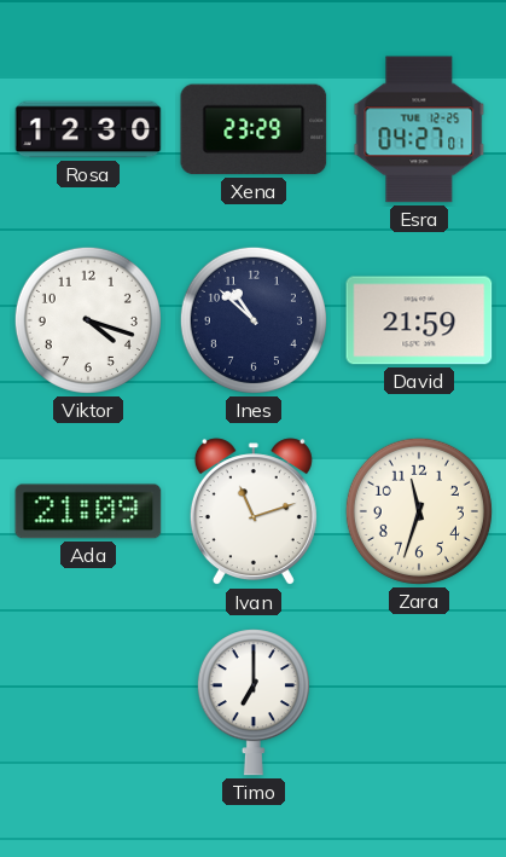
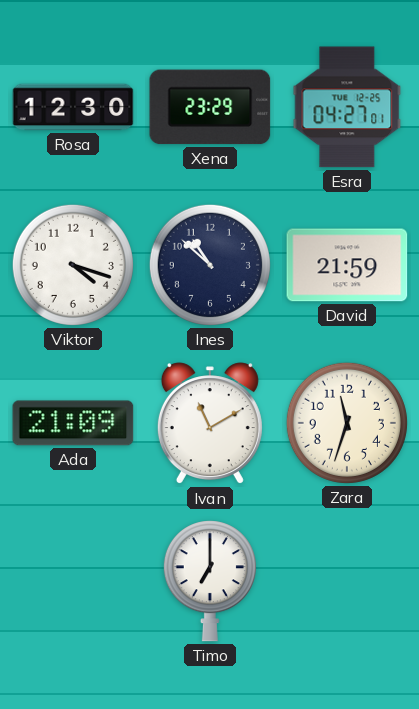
Ivan: 11:12 -> 11:10
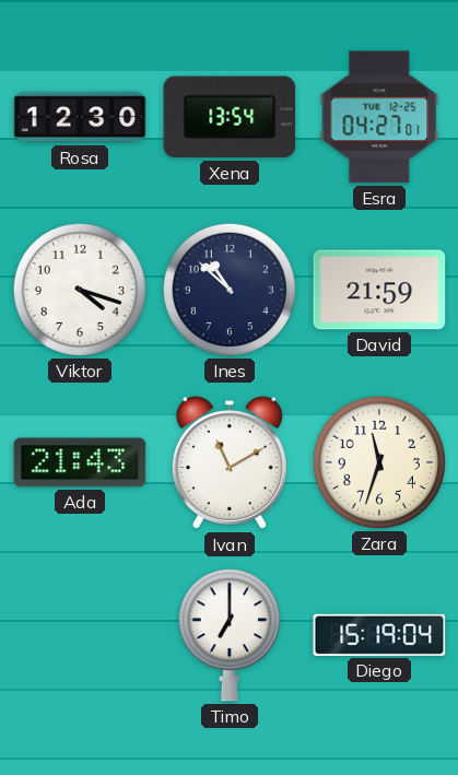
Xena: 23:29 -> 13:54
Ada: 21:09 -> 21:43
Diego: none -> 15:19
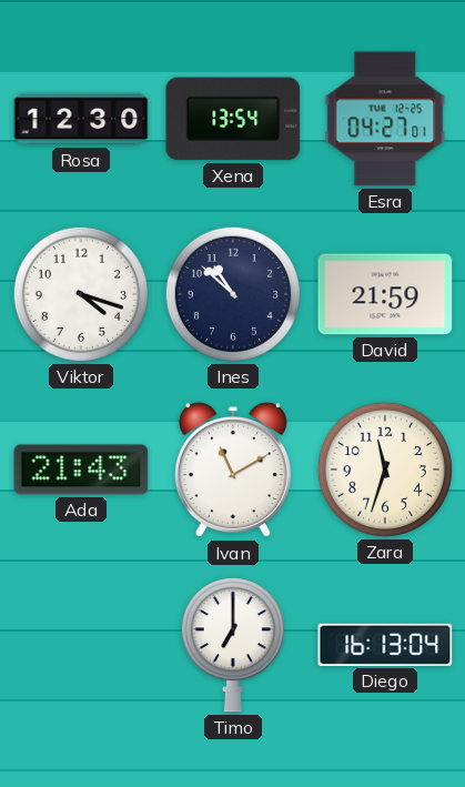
Diego: 15:19 -> 16:13
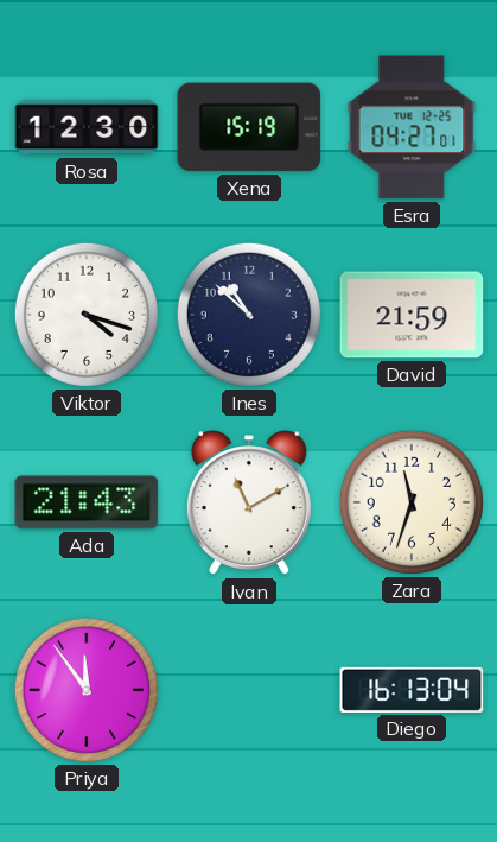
Xena: 13:54 -> 15:19
Priya: none -> 11:54
Timo: 7:00 -> none
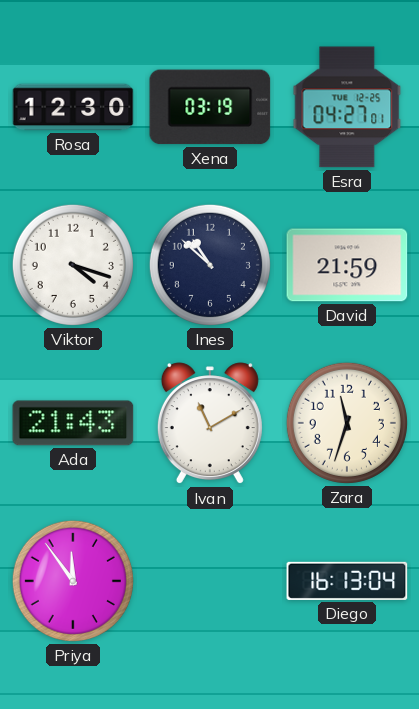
Xena: 15:19 -> 03:19
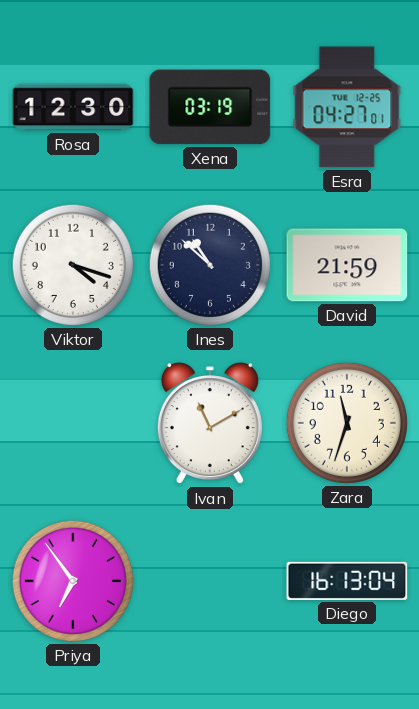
Ada: 21:43 -> none
Priya: 11:54 -> 6:54
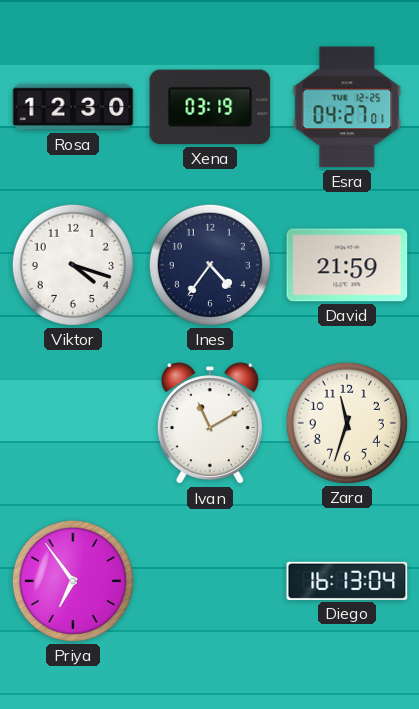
Ines: 10:52 -> 4:36
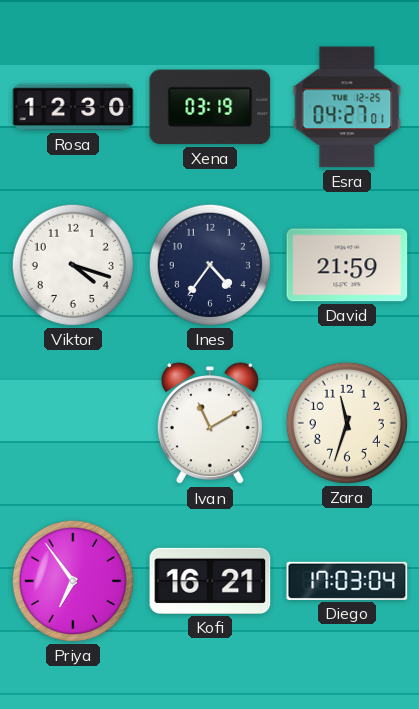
Kofi: none -> 16:21
Diego: 16:13 -> 17:03
